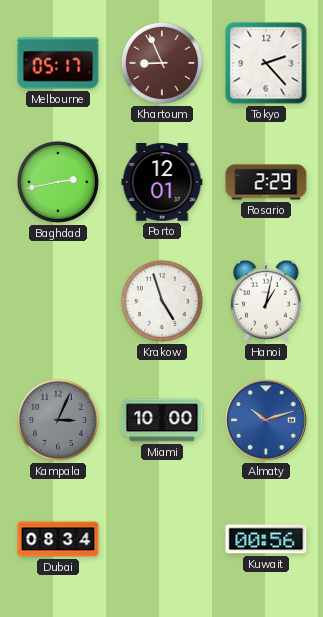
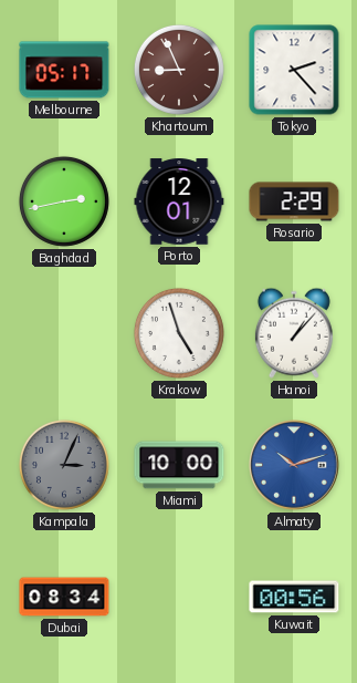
Hanoi: 1:02 -> 1:07
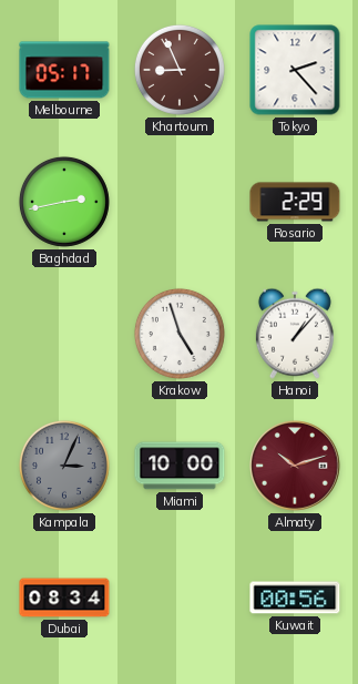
Porto: 12:01 -> none
Almaty dial: blue -> burgundy
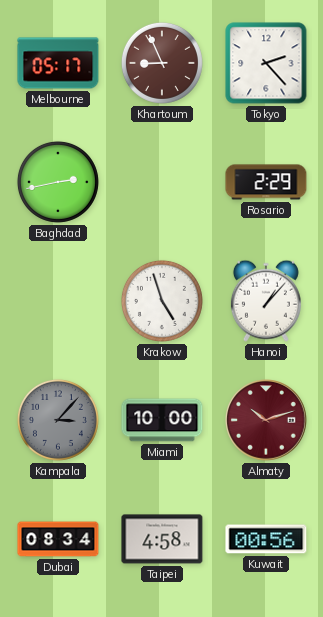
Kampala: 3:04 -> 3:07
Taipei: none -> 4:58
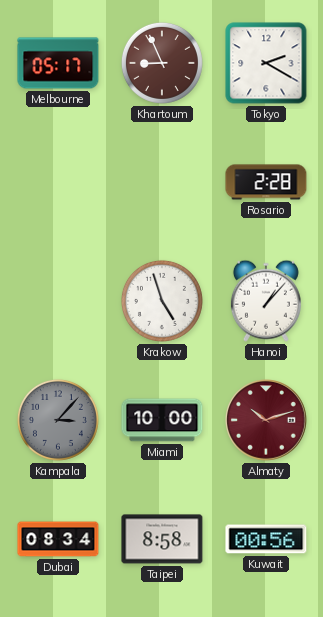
Tokyo: 2:23 -> 2:20
Baghdad: 2:43 -> none
Rosario: 2:29 -> 2:28
Taipei: 4:58 -> 8:58
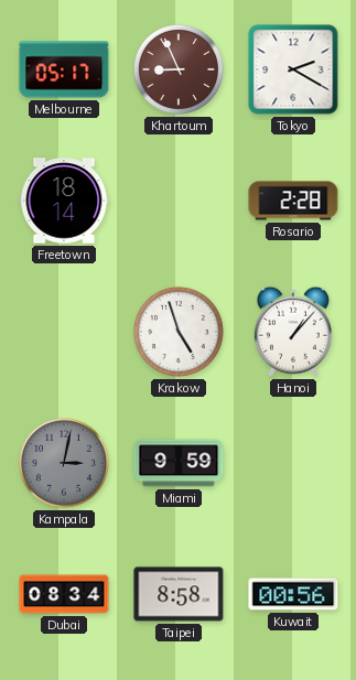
Freetown: none -> 18:14
Kampala: 3:07 -> 3:02
Miami: 10:00 -> 9:59
Almaty: 10:12 -> none
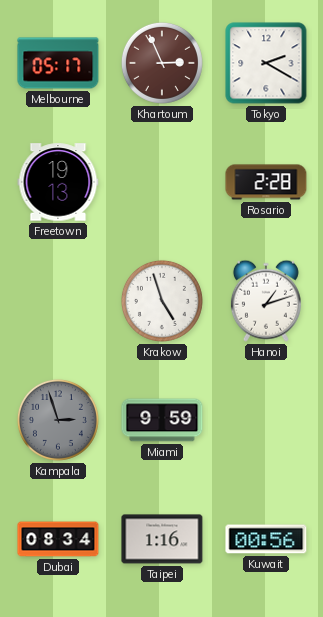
Khartoum: 8:56 -> 2:56
Freetown: 18:14 -> 19:13
Hanoi: 1:07 -> 1:12
Kampala: 3:02 -> 2:57
Taipei: 8:58 -> 1:16
